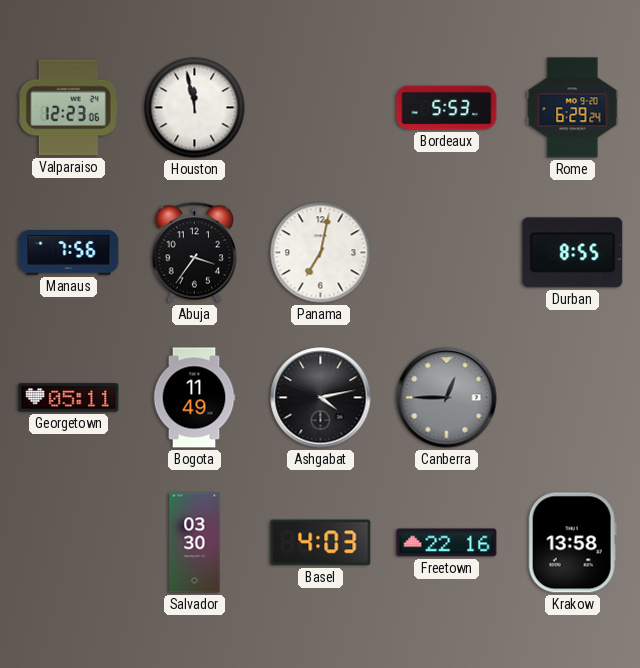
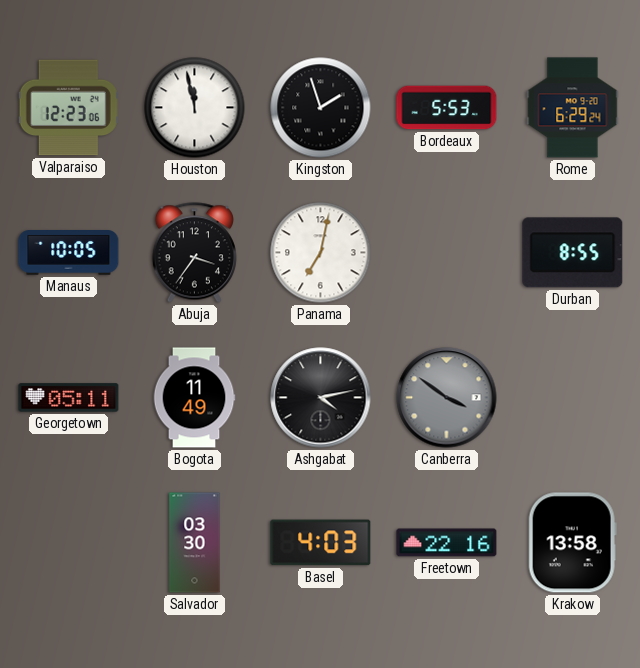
Kingston: none -> 1:57
Manaus: 7:56 -> 10:05
Canberra: 12:45 -> 3:51
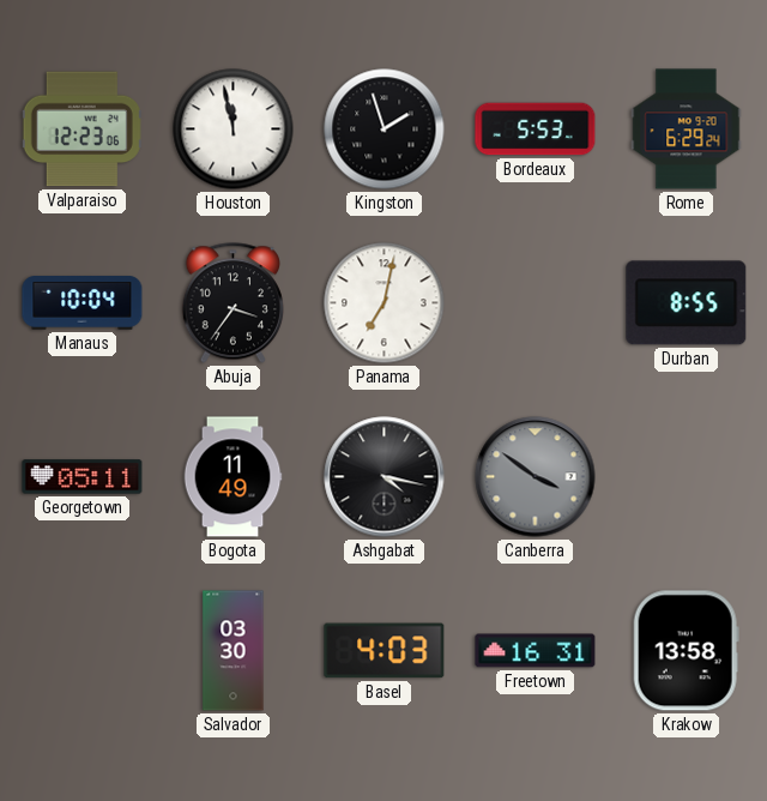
Manaus: 10:05 -> 10:04
Ashgabat: 4:13 -> 4:17
Freetown: 22:16 -> 16:31
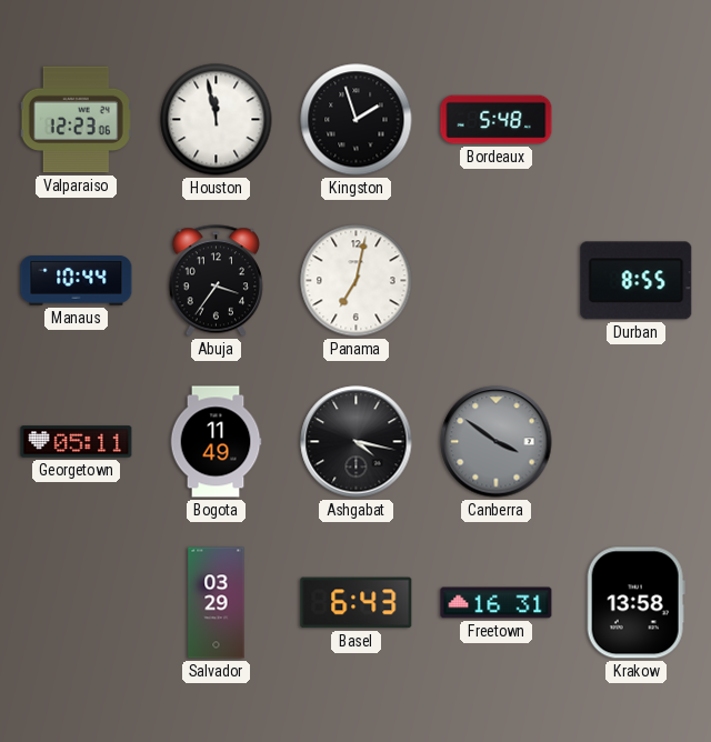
Bordeaux: 5:53 -> 5:48
Rome: 6:29 -> none
Manaus: 10:04 -> 10:44
Salvador: 03:30 -> 03:29
Basel: 4:03 -> 6:43
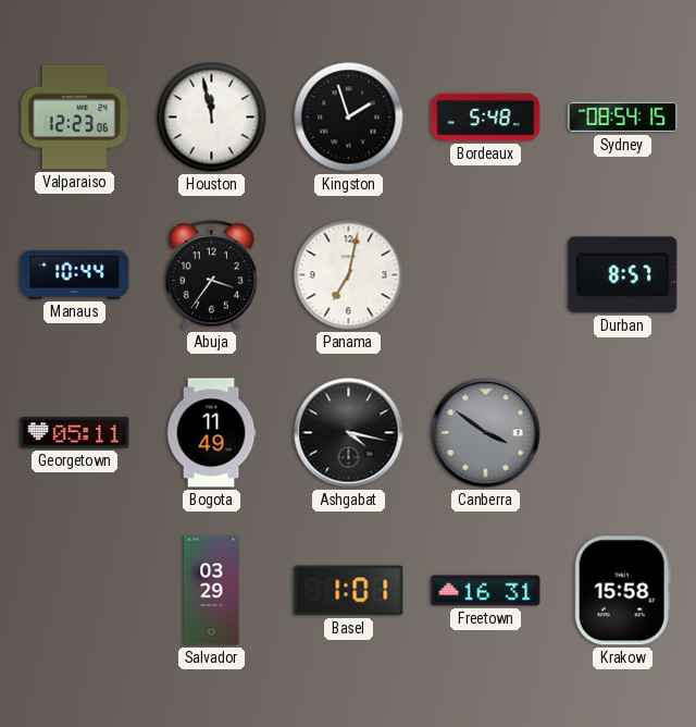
Sydney: none -> 08:54
Durban: 8:55 -> 8:57
Basel: 6:43 -> 1:01
Krakow: 13:58 -> 15:58
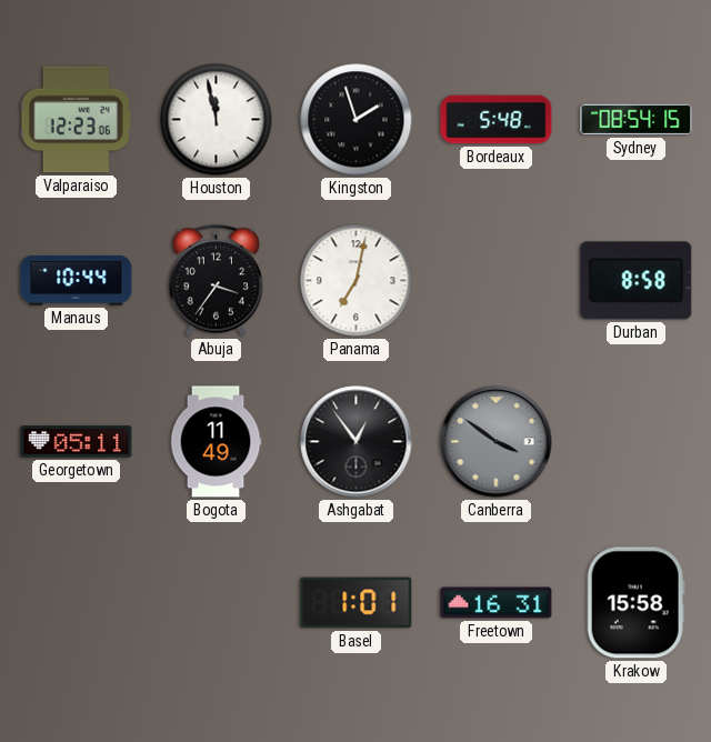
Durban: 8:57 -> 8:58
Ashgabat: 4:17 -> 12:54
Salvador: 03:29 -> none
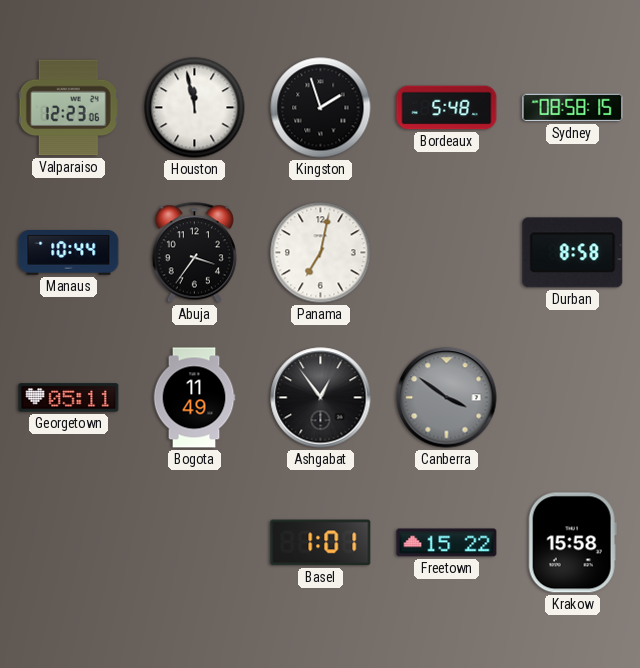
Sydney: 08:54 -> 08:58
Freetown: 16:31 -> 15:22
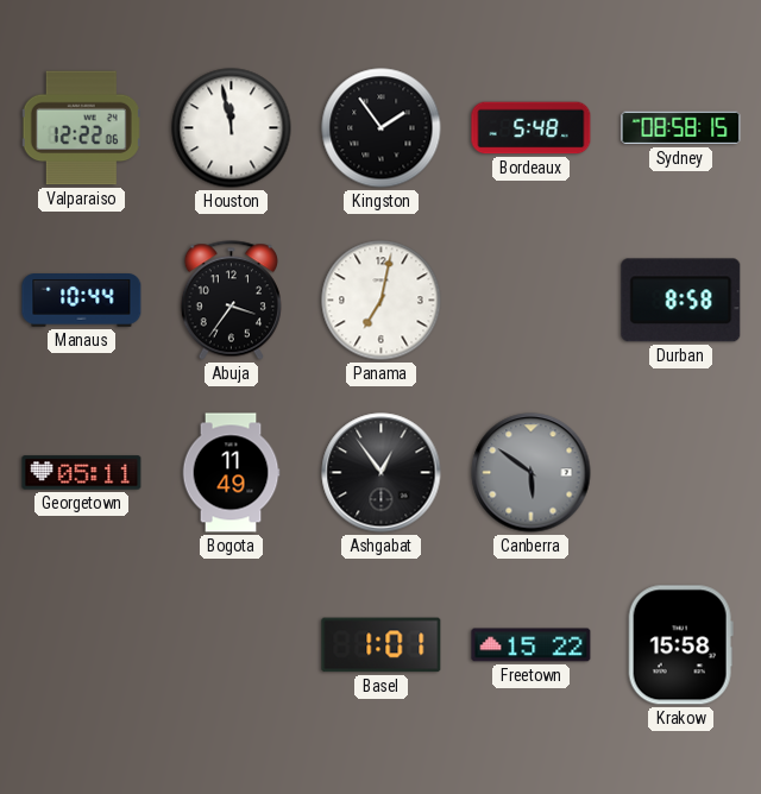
Valparaiso: 12:23 -> 12:22
Kingston: 1:57 -> 1:54
Canberra: 3:51 -> 5:51
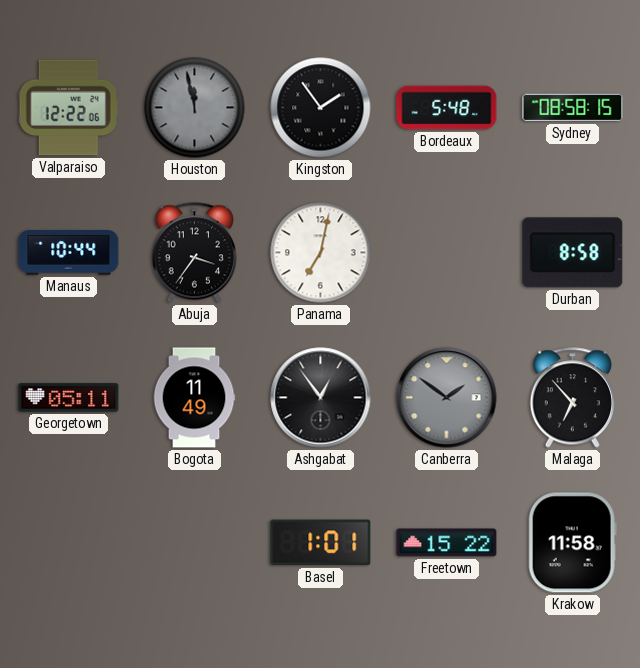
Houston dial: white -> grey
Canberra: 5:51 -> 1:51
Malaga: none -> 6:53
Krakow: 15:58 -> 11:58
